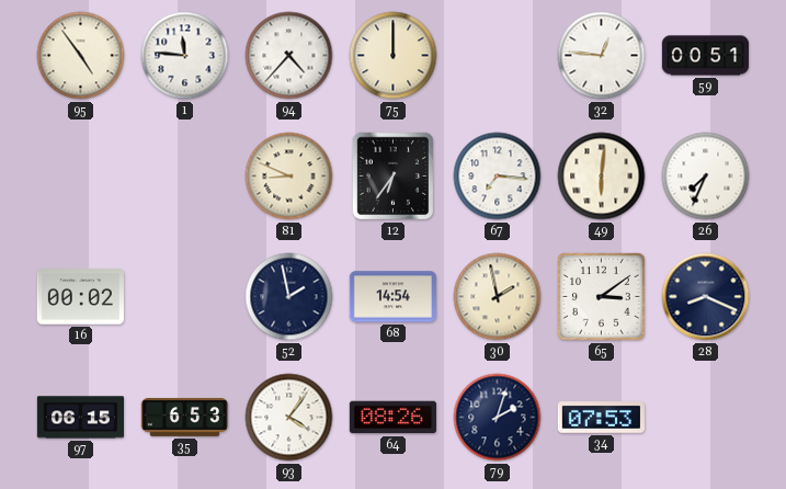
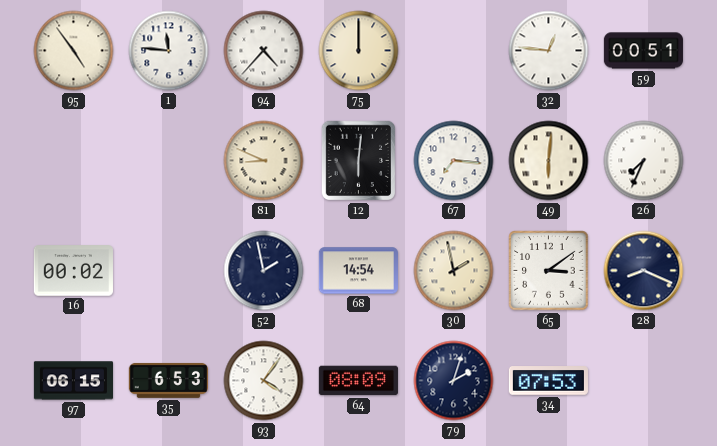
12: 6:36 -> 6:01
64: 08:26 -> 08:09
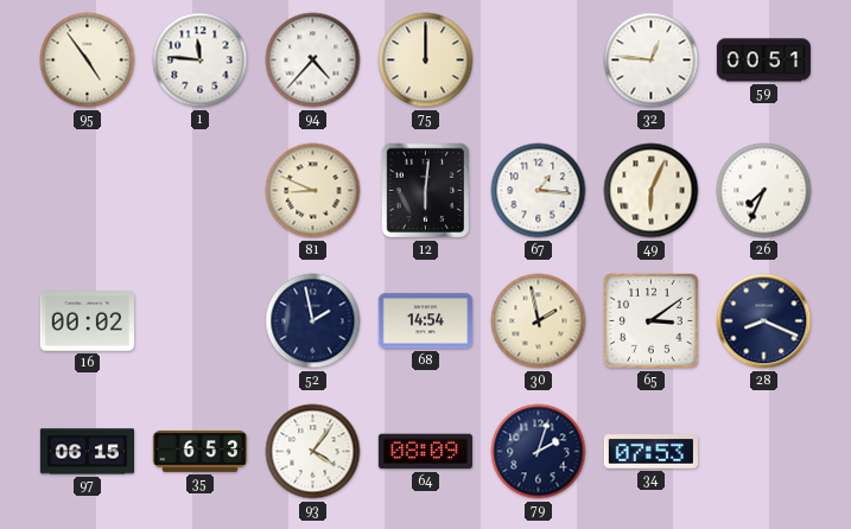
67: 7:16 -> 1:16
49: 6:01 -> 6:04
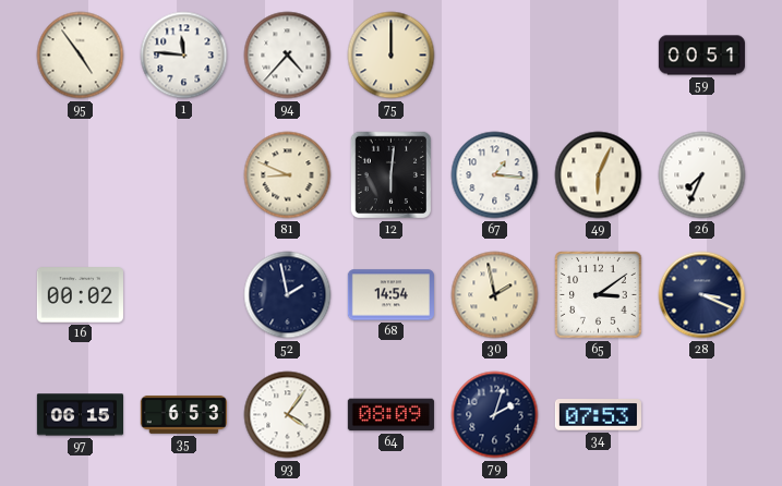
32: 12:46 -> none
28: 8:19 -> 3:19
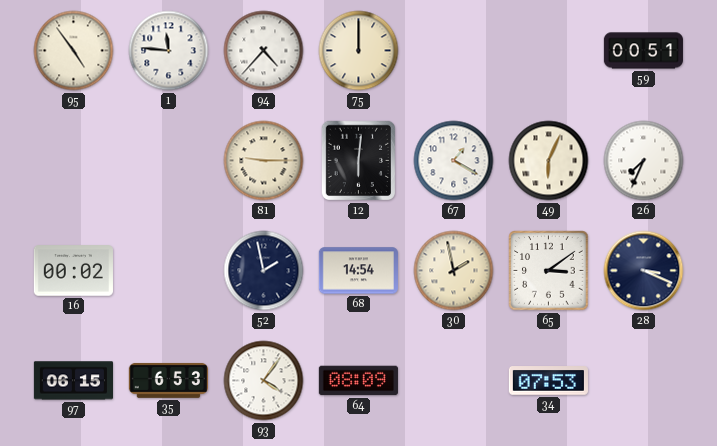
81: 8:49 -> 9:15
67: 1:16 -> 1:20
79: 2:03 -> none
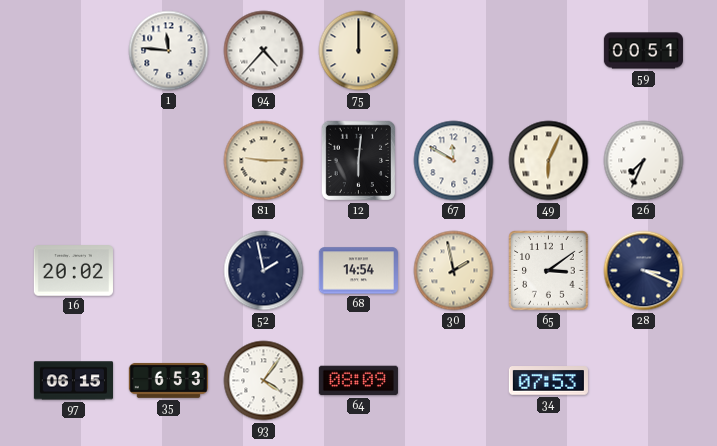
95: 4:54 -> none
67: 1:20 -> 11:50
16: 00:02 -> 20:02
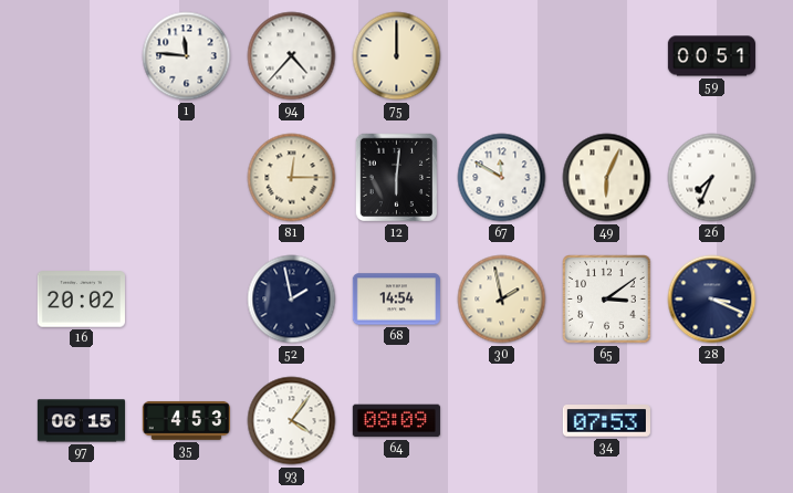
81: 9:15 -> 12:15
35: 6:53 -> 4:53
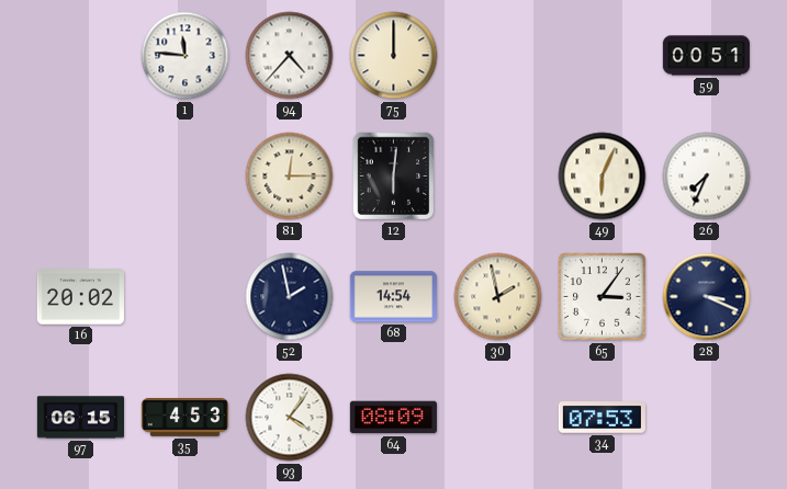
67: 11:50 -> none
65: 3:09 -> 3:06
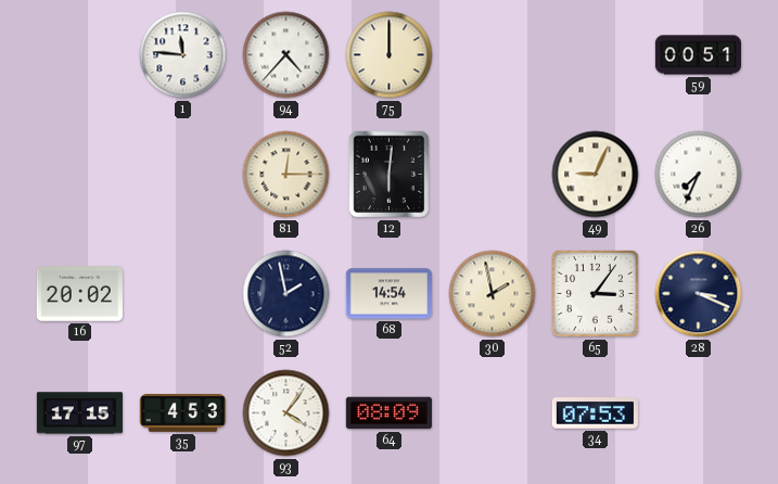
49: 6:04 -> 9:04
97: 06:15 -> 17:15
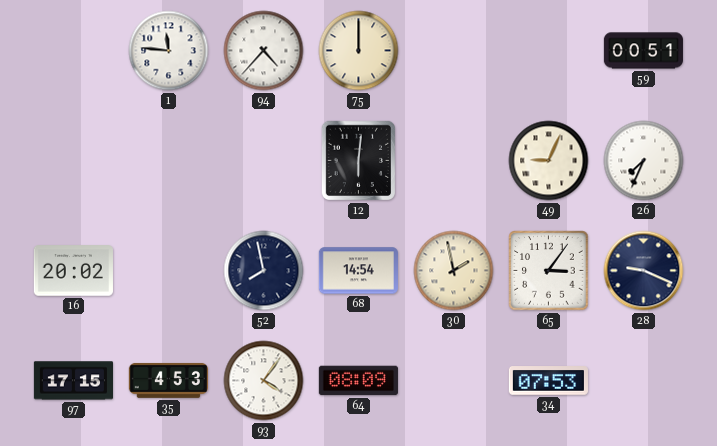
81: 12:15 -> none
52: 1:58 -> 7:58
28: 3:19 -> 9:19
